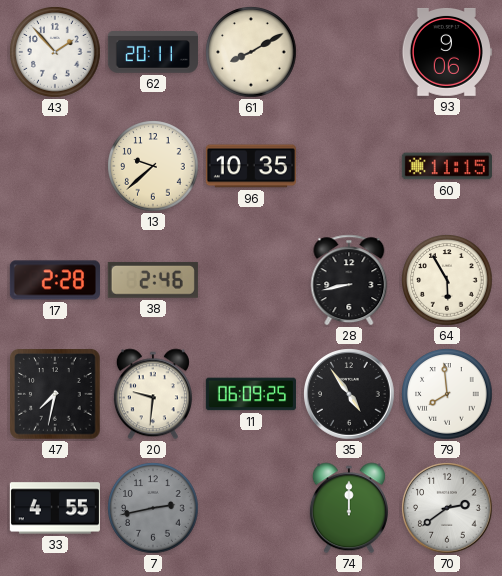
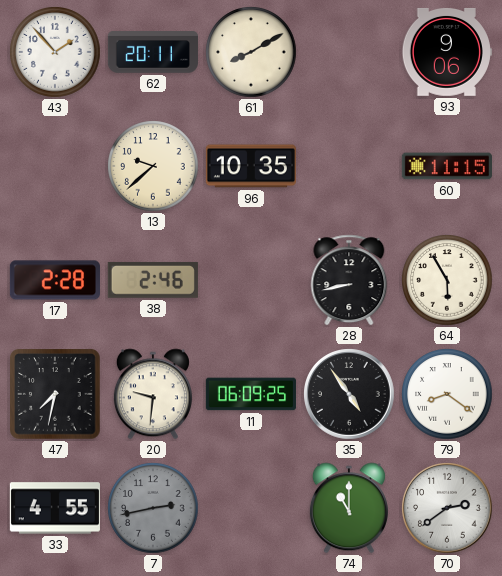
79: 7:59 -> 8:21
74: 12:00 -> 11:00
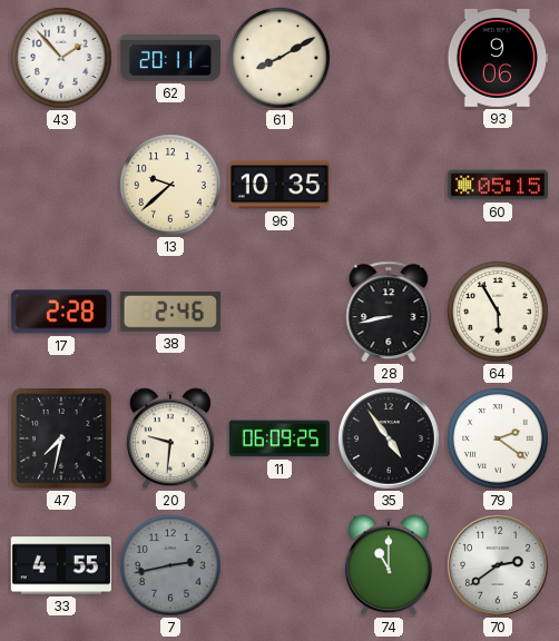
60: 11:15 -> 05:15
79: 8:21 -> 2:21
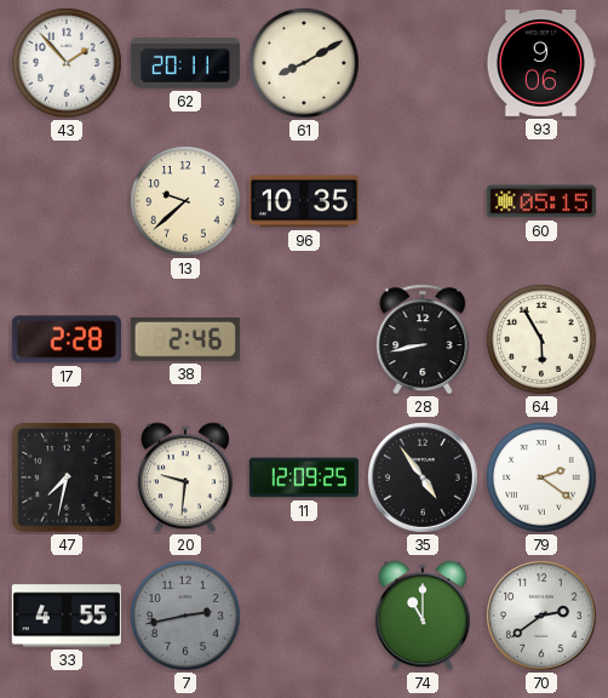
11: 06:09 -> 12:09
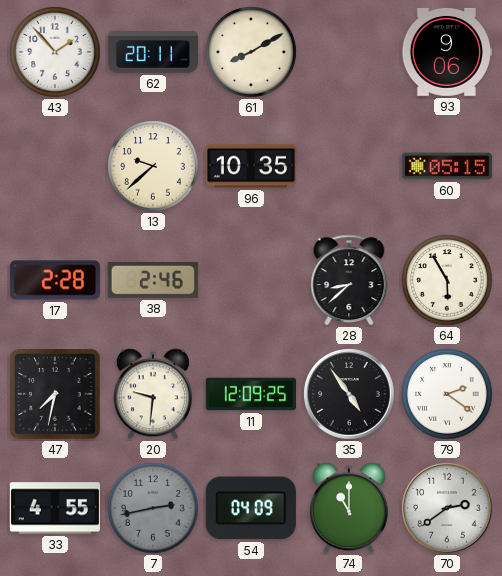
28: 8:43 -> 8:38
54: none -> 04:09
